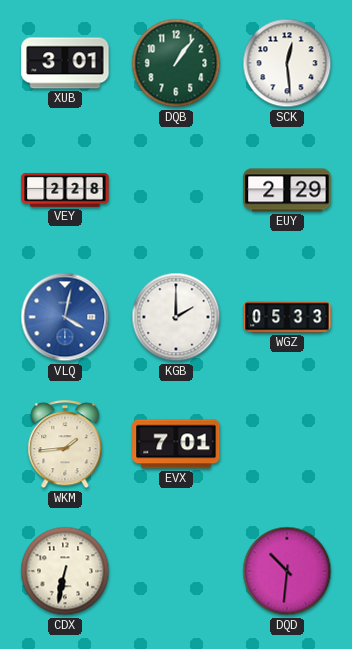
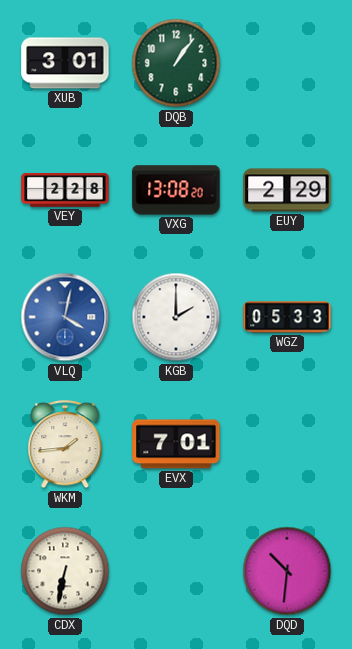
SCK: 12:29 -> none
VXG: none -> 13:08
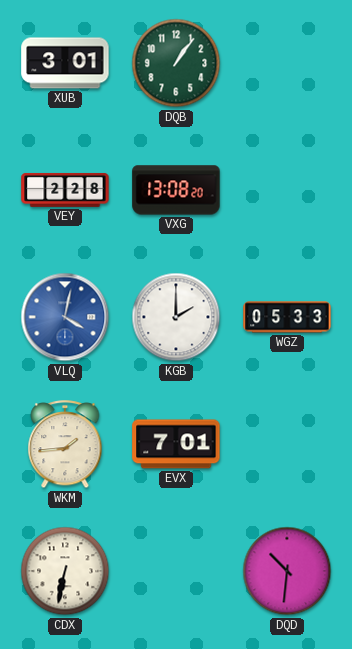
EUY: 2:29 -> none
